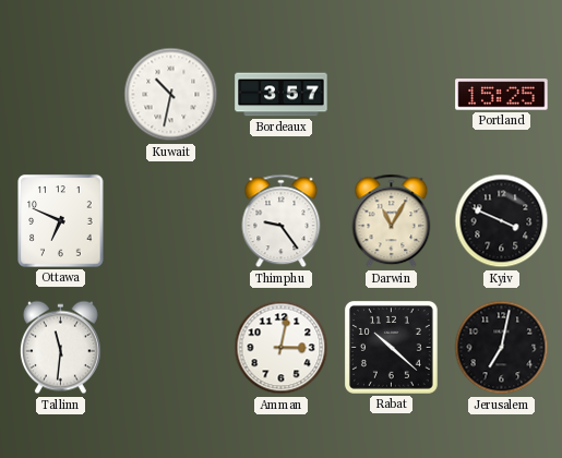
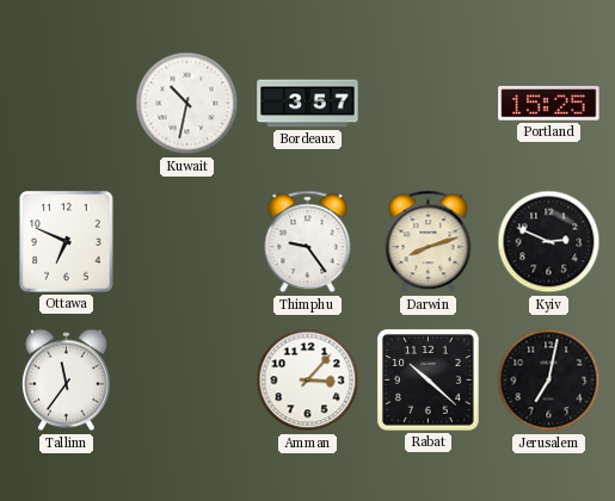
Darwin: 11:05 -> 8:12
Kyiv: 3:49 -> 2:49
Tallinn: 11:31 -> 11:36
Amman: 3:02 -> 3:07
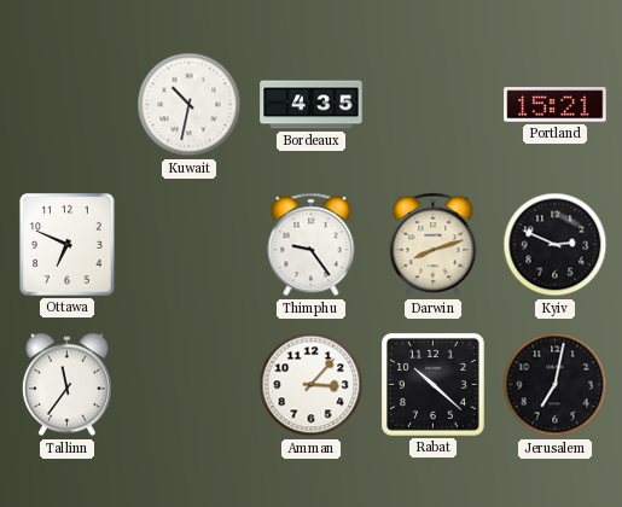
Bordeaux: 3:57 -> 4:35
Portland: 15:25 -> 15:21
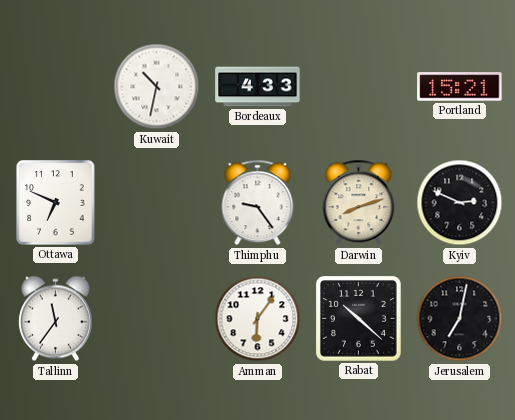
Bordeaux: 4:35 -> 4:33
Amman: 3:07 -> 6:06
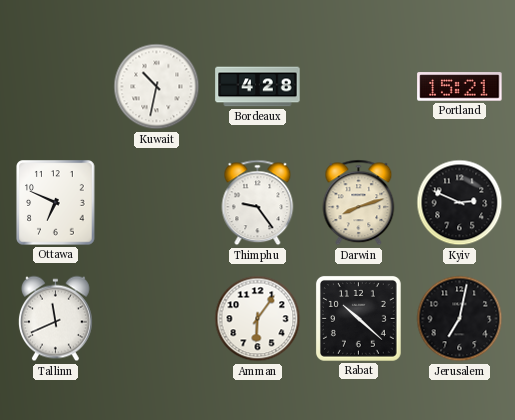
Bordeaux: 4:33 -> 4:28
Tallinn: 11:36 -> 11:41
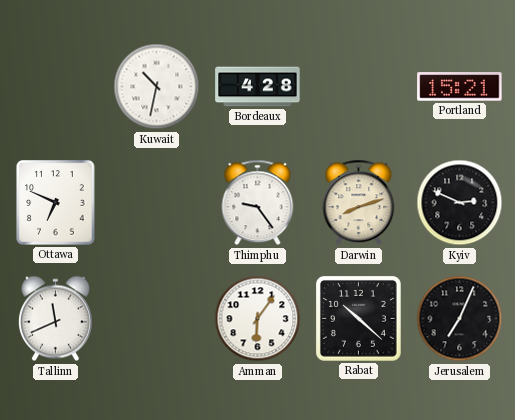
Jerusalem: 7:02 -> 7:04
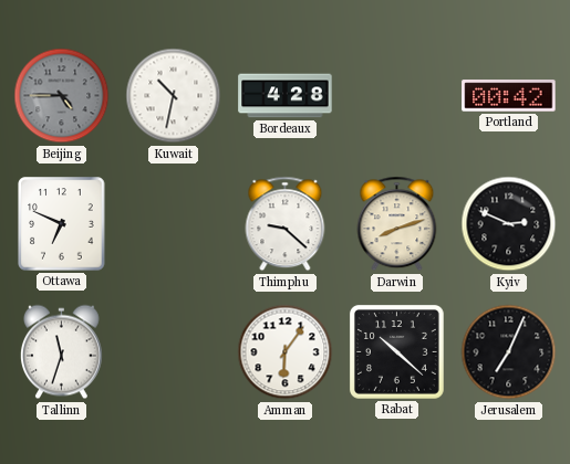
Beijing: none -> 4:45
Portland: 15:21 -> 00:42
Thimphu: 9:24 -> 9:22
Tallinn: 11:41 -> 11:33
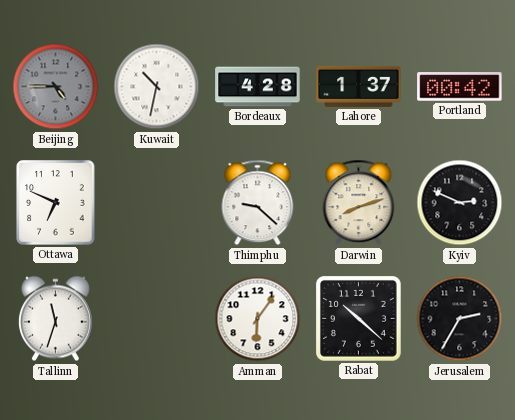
Lahore: none -> 1:37
Jerusalem: 7:04 -> 2:35
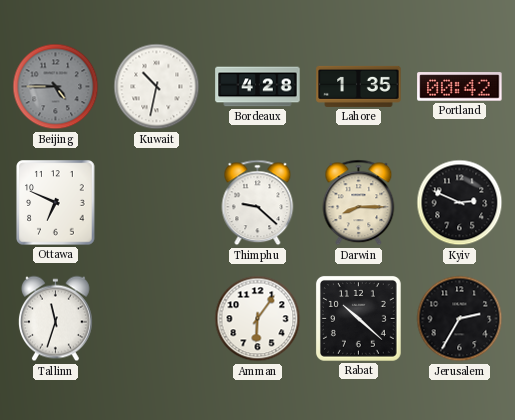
Lahore: 1:37 -> 1:35
Darwin: 8:12 -> 8:15
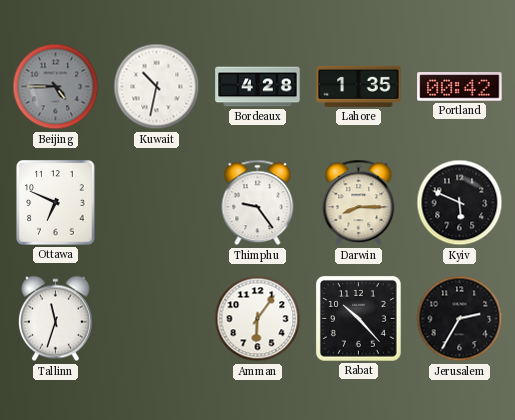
Thimphu: 9:22 -> 9:24
Kyiv: 2:49 -> 5:49
Rabat: 10:22 -> 10:23
